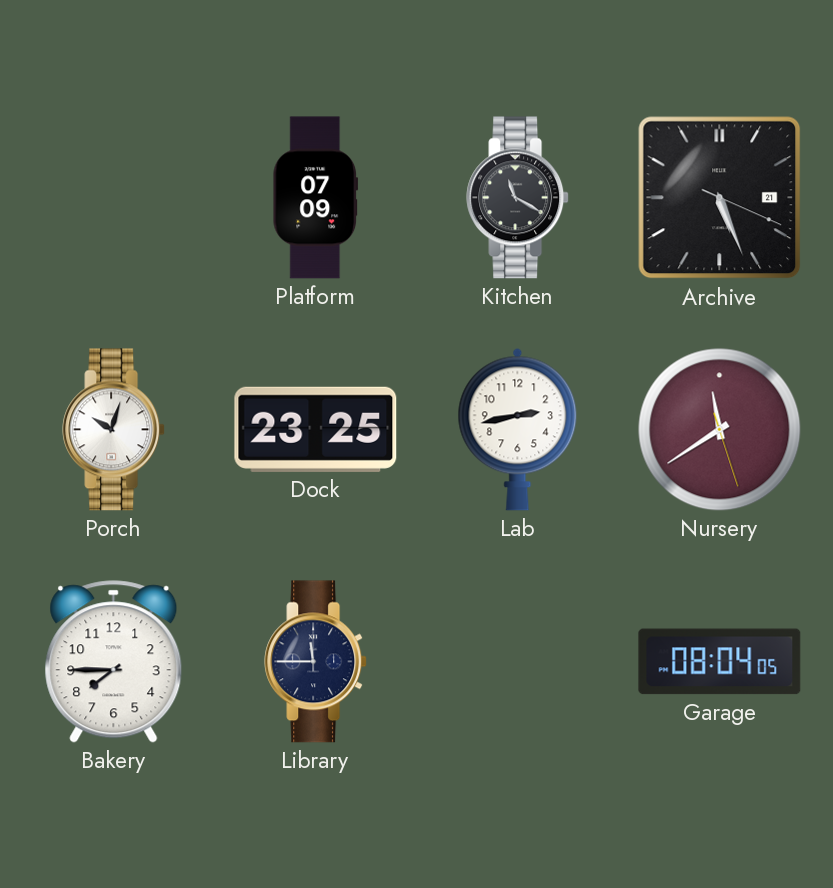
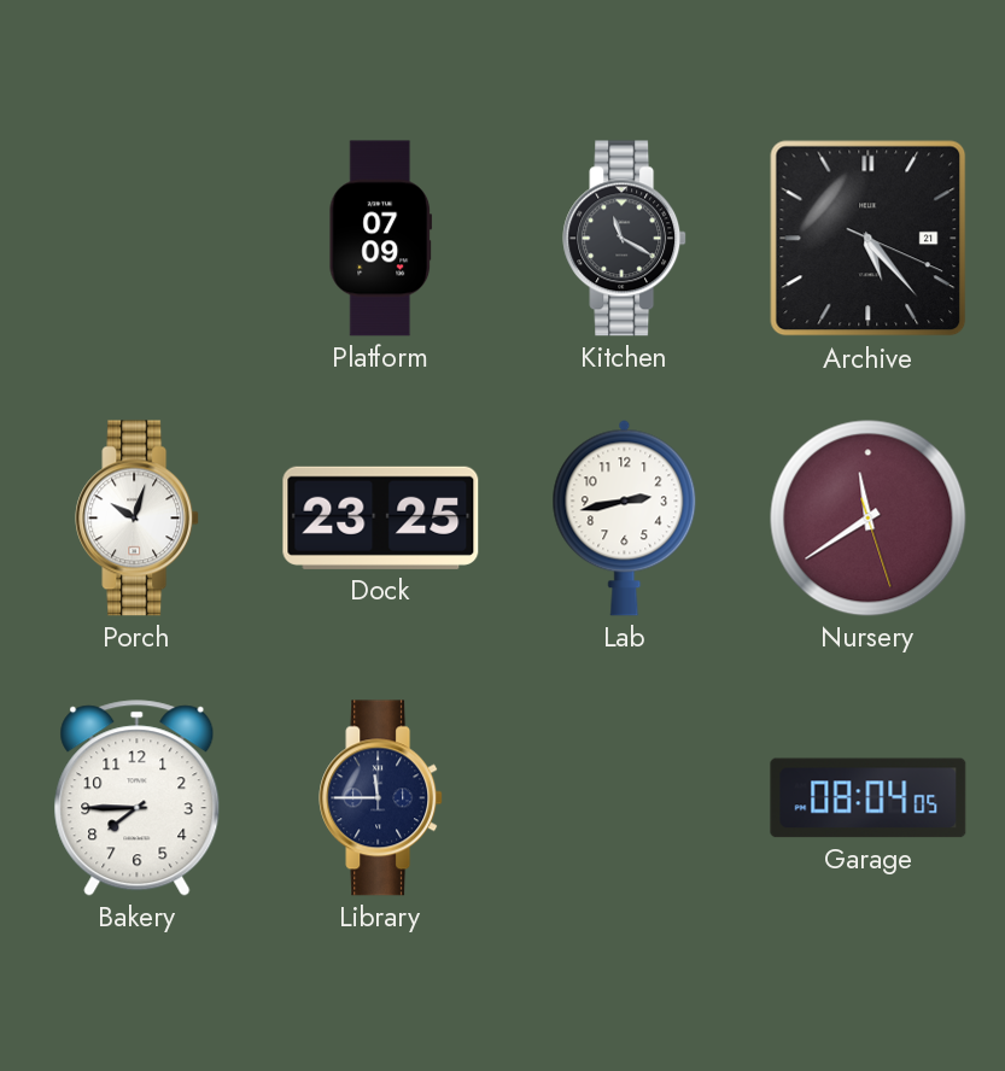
Archive: 5:26 -> 5:23
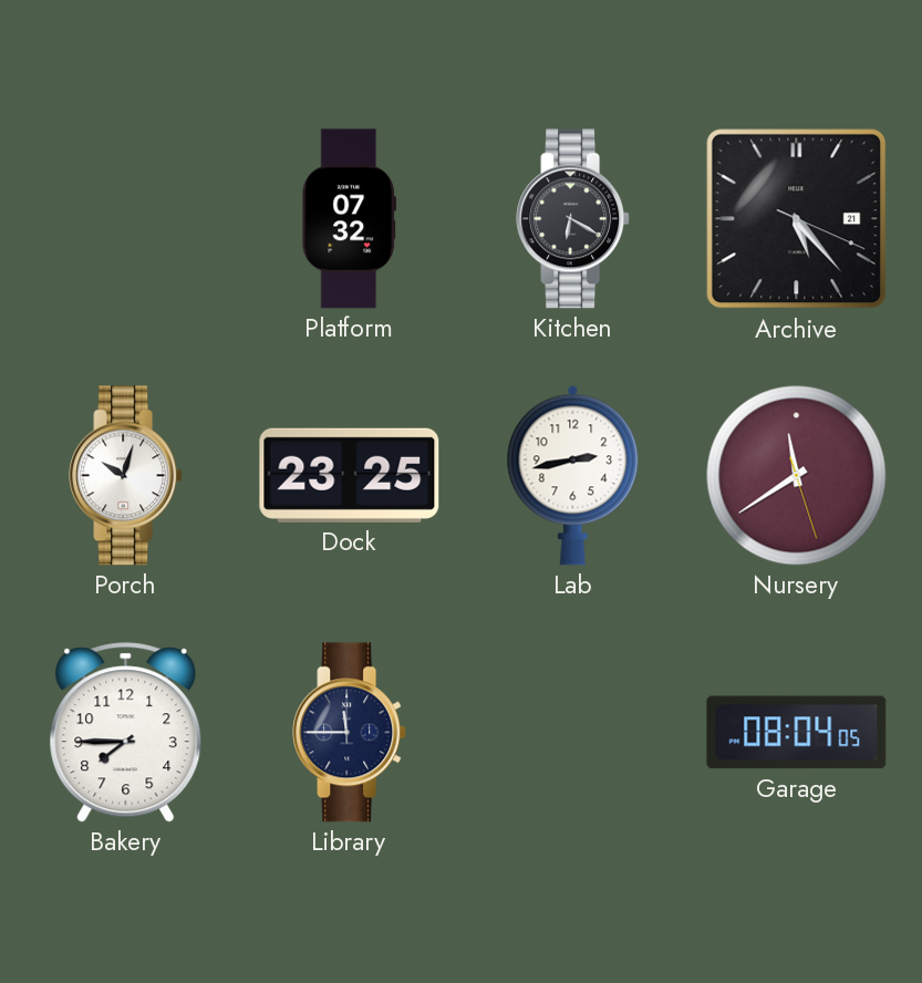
Platform: 07:09 -> 07:32
Kitchen: 11:20 -> 6:20
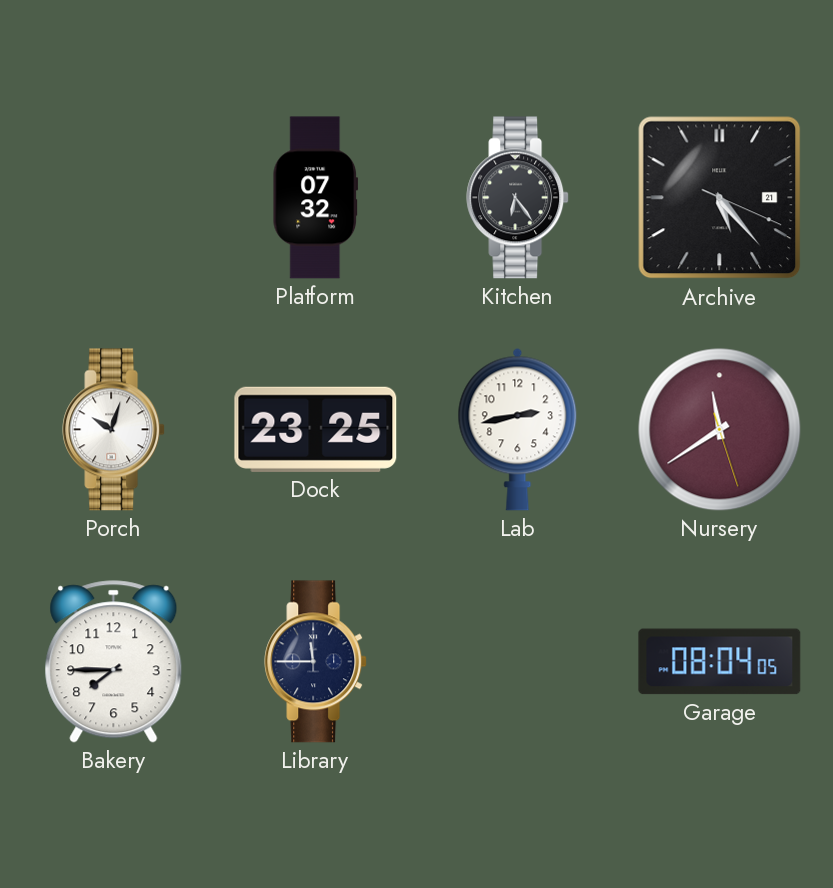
Kitchen: 6:20 -> 6:24
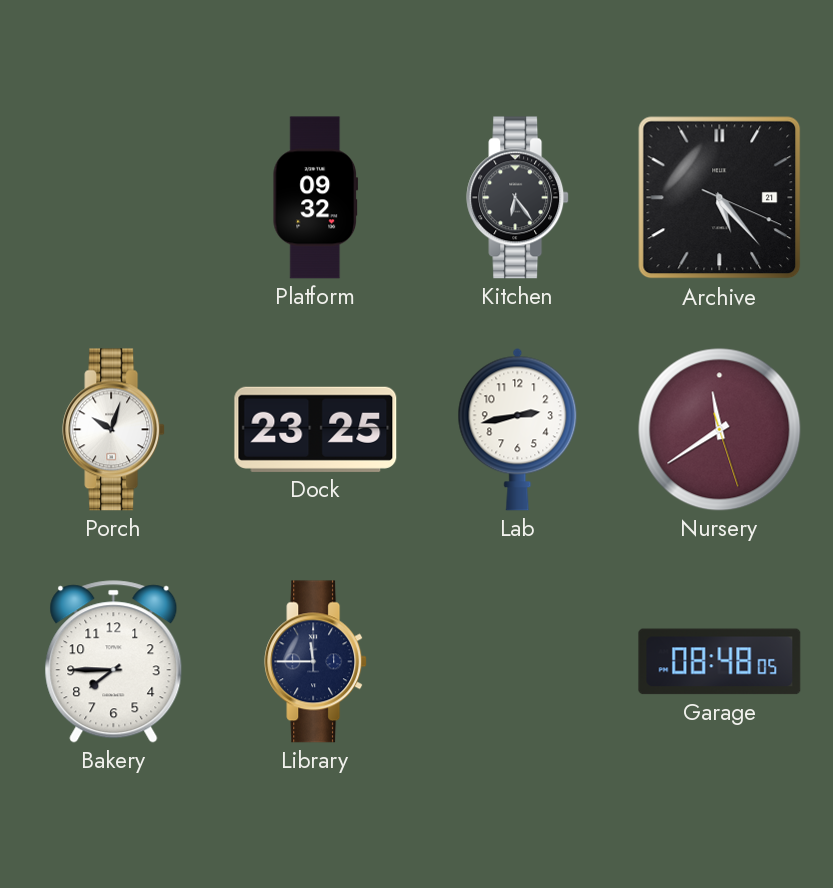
Platform: 07:32 -> 09:32
Garage: 08:04 -> 08:48
